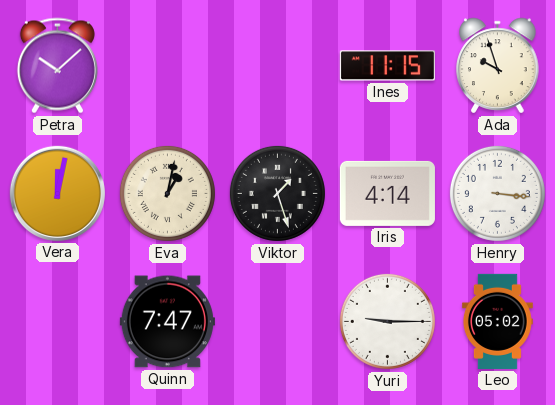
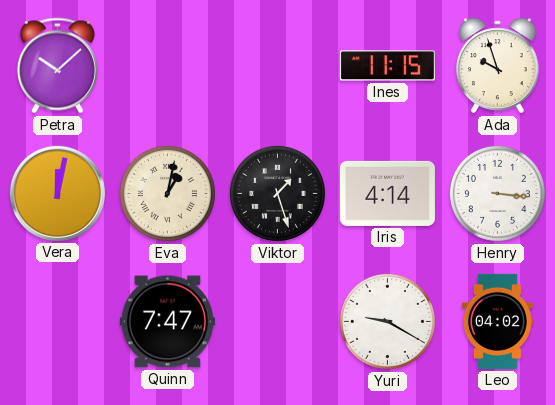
Yuri: 9:15 -> 9:20
Leo: 05:02 -> 04:02
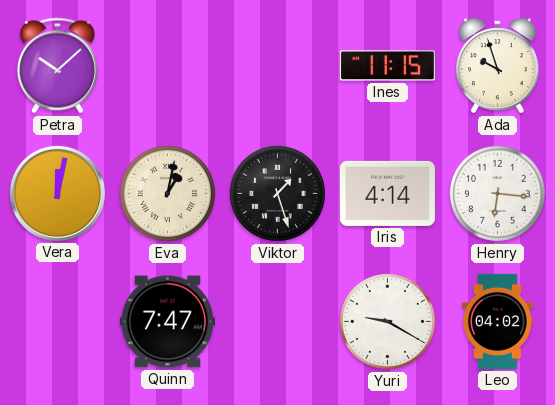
Henry: 3:16 -> 6:16
